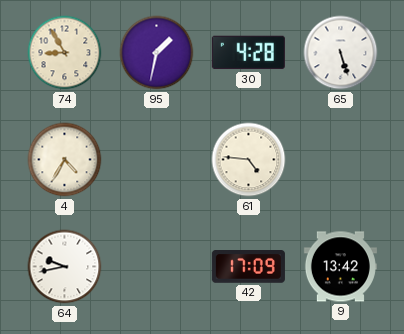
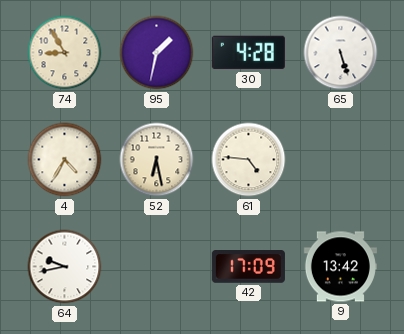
52: none -> 6:28
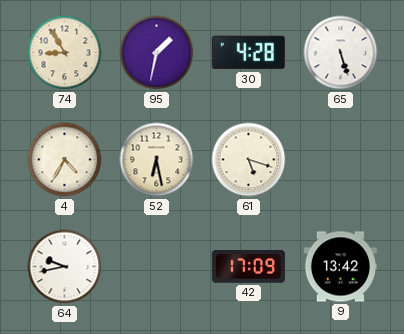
61: 4:46 -> 5:18
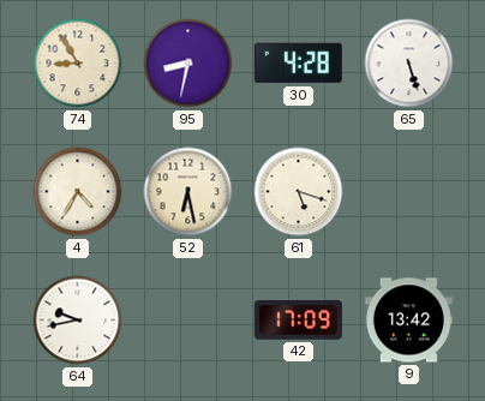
95: 1:32 -> 8:32
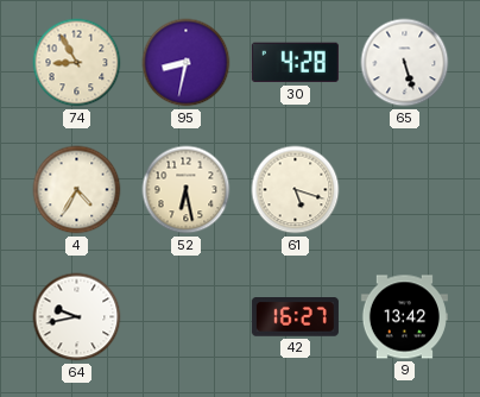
42: 17:09 -> 16:27
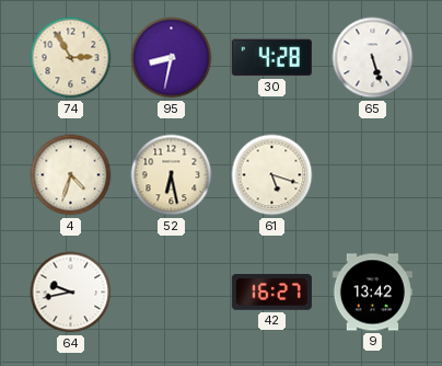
74: 8:55 -> 2:55
4: 4:35 -> 4:33
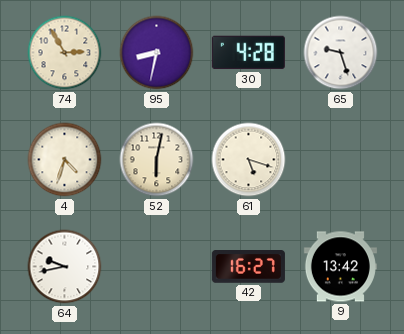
65: 5:27 -> 9:27
52: 6:28 -> 6:02
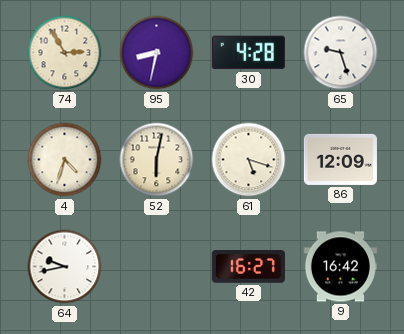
86: none -> 12:09
9: 13:42 -> 16:42
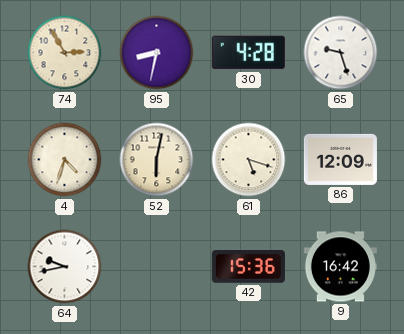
42: 16:27 -> 15:36
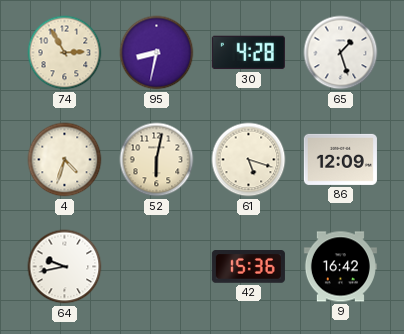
65: 9:27 -> 1:27
